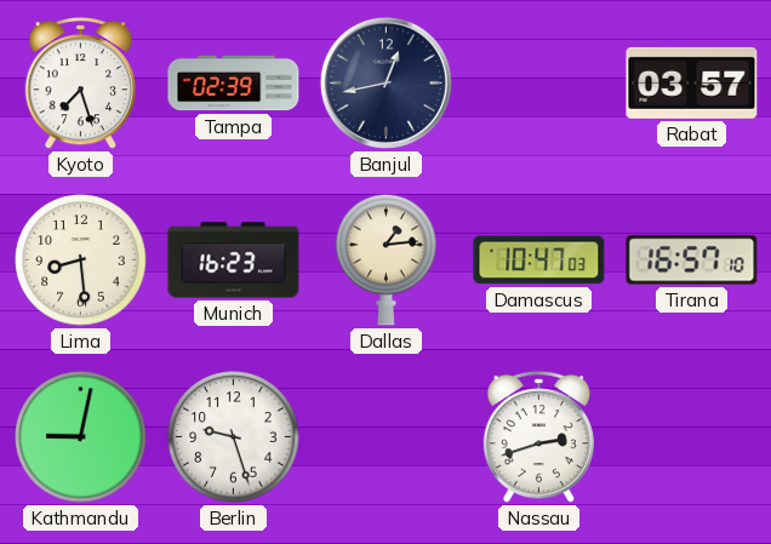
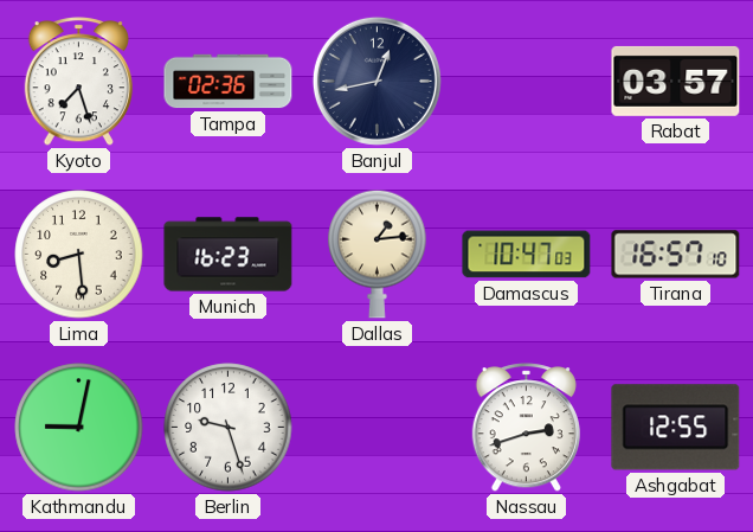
Tampa: 02:39 -> 02:36
Ashgabat: none -> 12:55
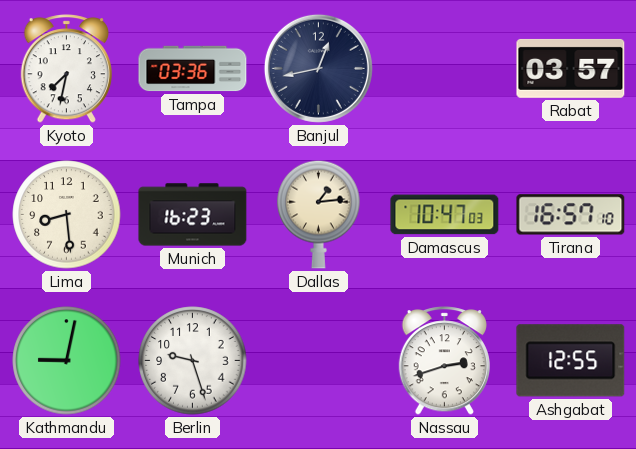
Kyoto: 7:27 -> 7:32
Tampa: 02:36 -> 03:36
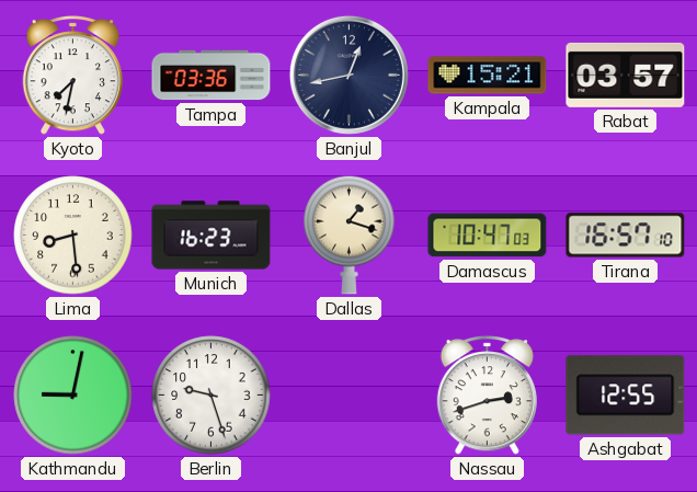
Kampala: none -> 15:21
Dallas: 1:14 -> 1:18
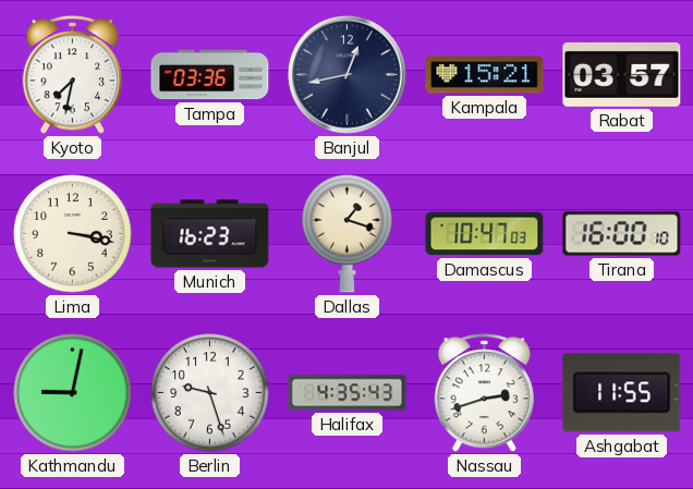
Lima: 8:29 -> 3:17
Tirana: 16:57 -> 16:00
Halifax: none -> 4:35
Ashgabat: 12:55 -> 11:55
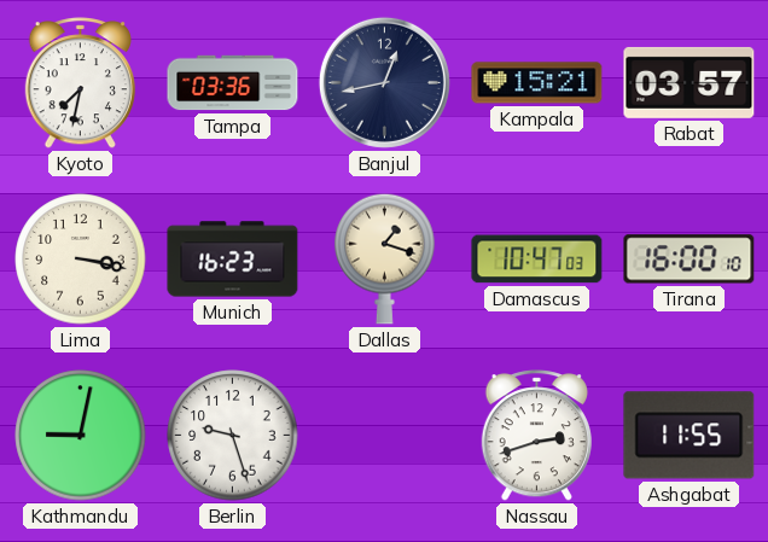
Halifax: 4:35 -> none
